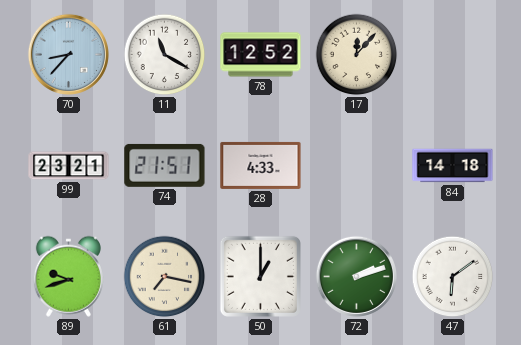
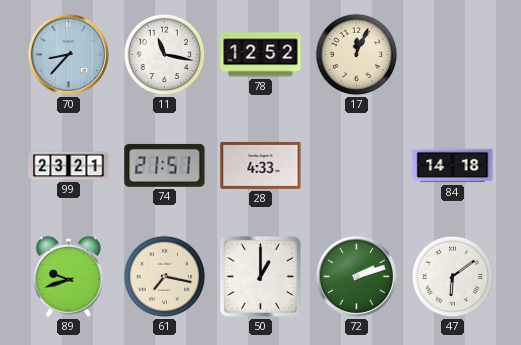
11: 11:20 -> 11:17
17: 12:07 -> 12:04
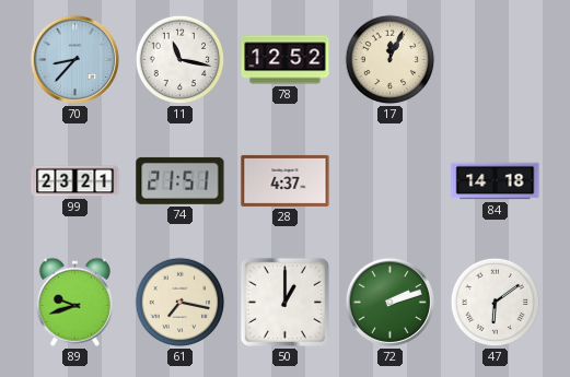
28: 4:33 -> 4:37
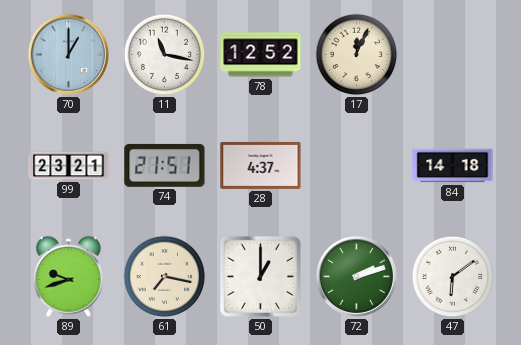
70: 8:37 -> 1:00
